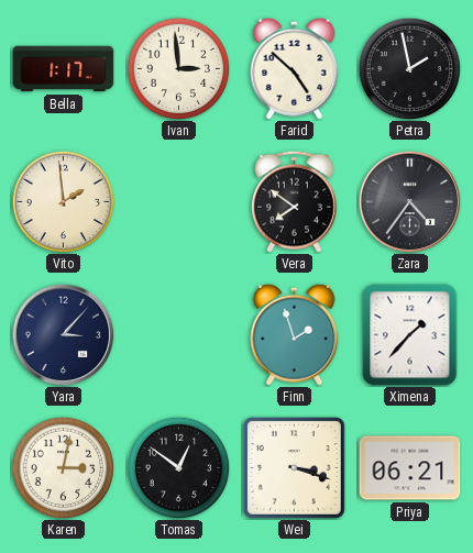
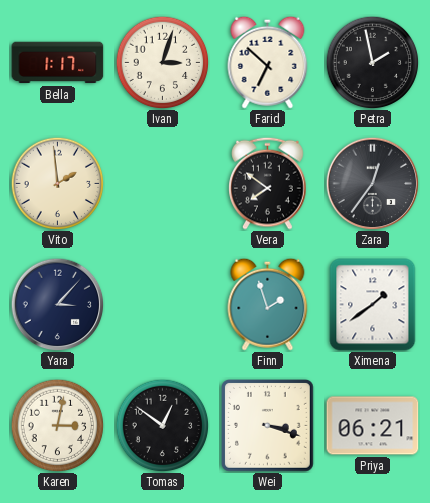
Ivan: 2:59 -> 3:03
Farid: 4:52 -> 6:52
Zara: 4:36 -> 12:36
Ximena: 1:37 -> 1:39
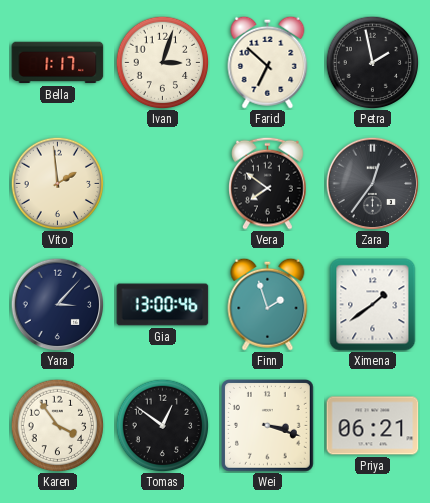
Gia: none -> 13:00
Karen: 3:02 -> 3:54
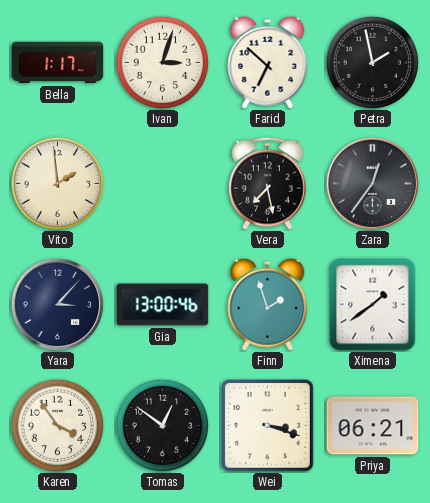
Vera: 7:51 -> 7:28
